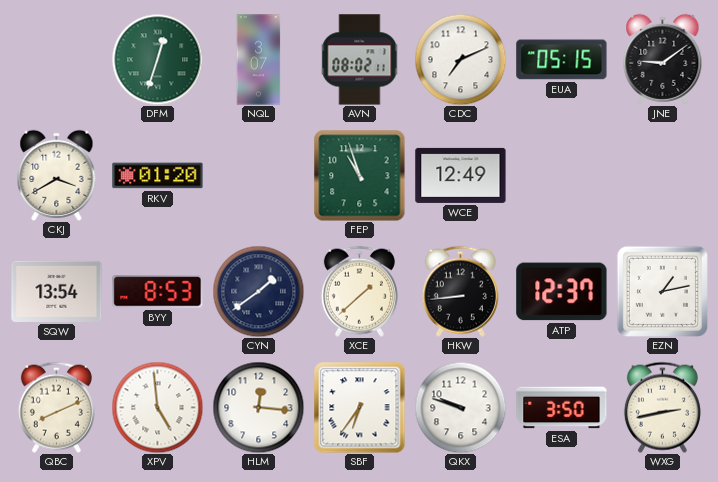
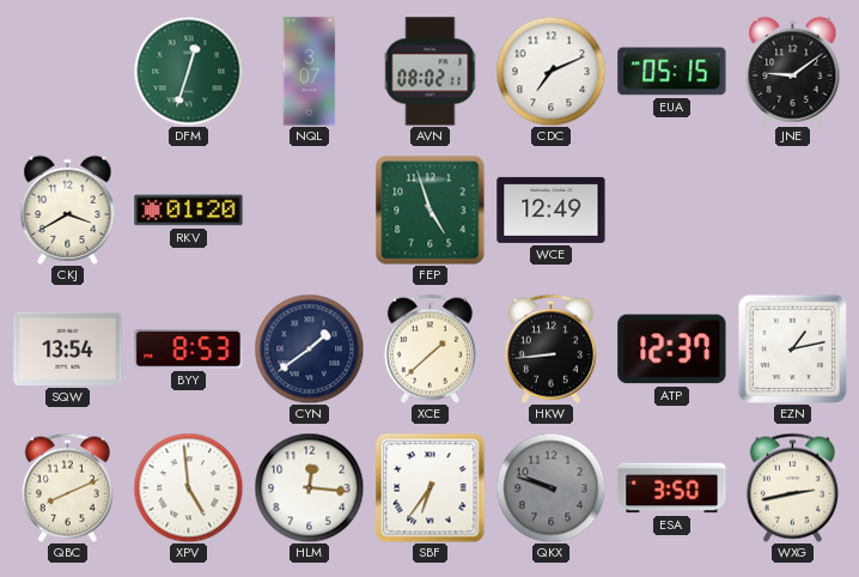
FEP: 10:57 -> 4:57
QKX dial: white -> grey
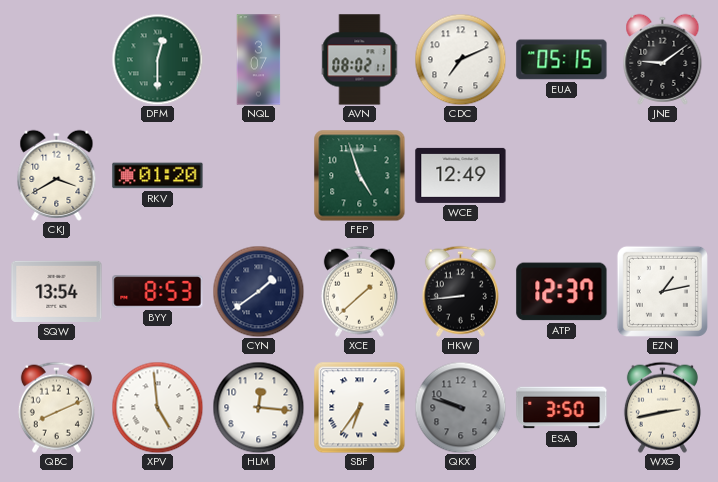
DFM: 12:33 -> 12:30
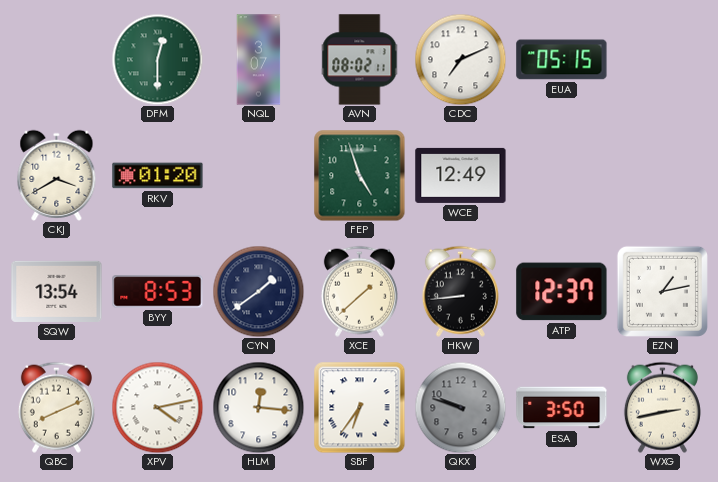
JNE: 9:09 -> none
XPV: 4:59 -> 4:13
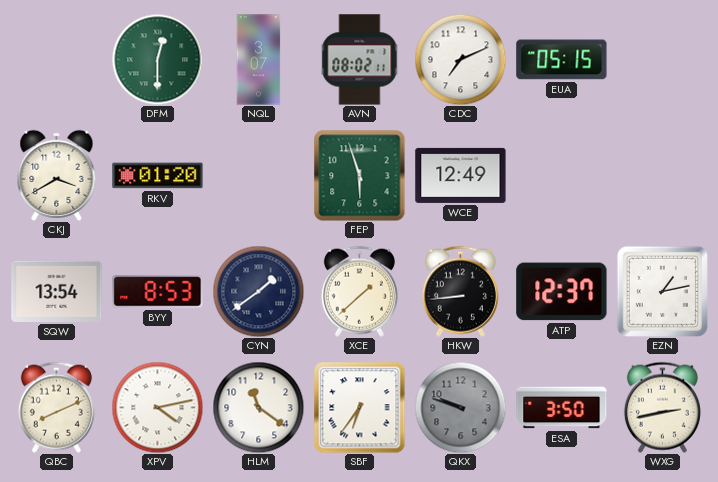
FEP: 4:57 -> 5:57
HLM: 12:16 -> 11:21
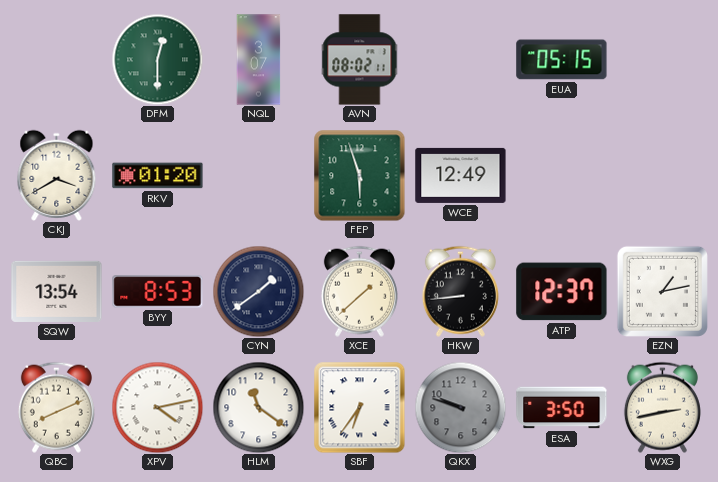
CDC: 7:11 -> none
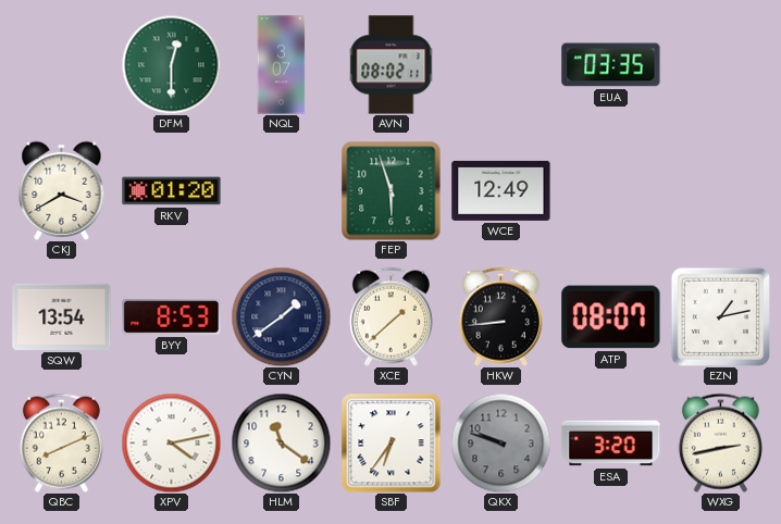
EUA: 05:15 -> 03:35
ATP: 12:37 -> 08:07
ESA: 3:50 -> 3:20
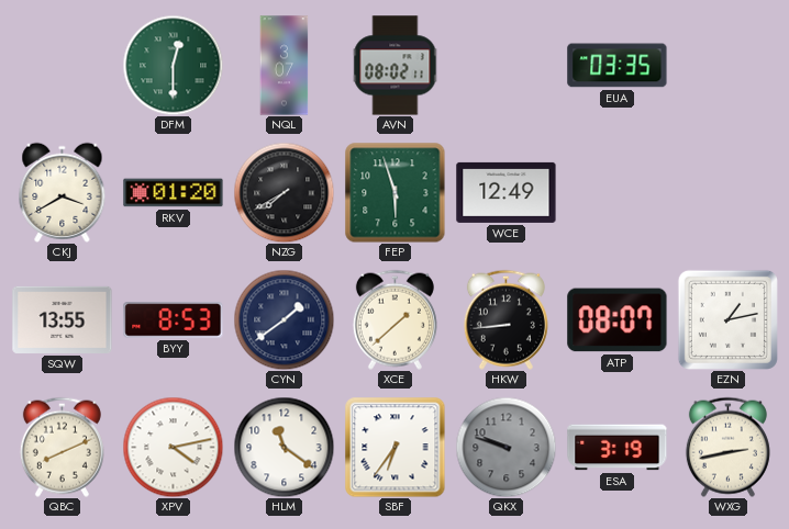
NZG: none -> 7:40
SQW: 13:54 -> 13:55
ESA: 3:20 -> 3:19
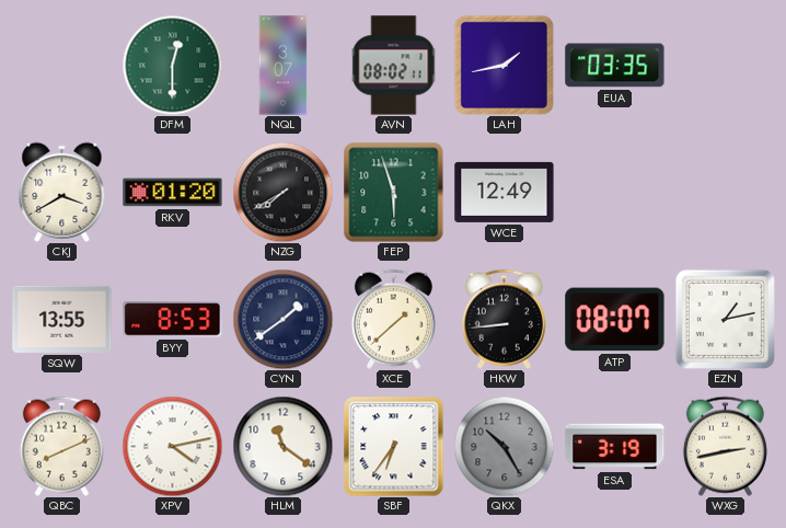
LAH: none -> 1:43
QKX: 9:48 -> 10:25
